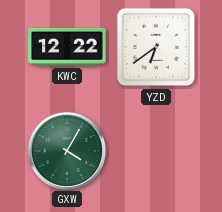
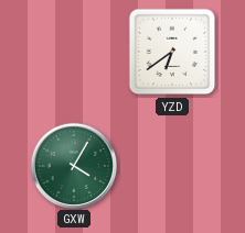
KWC: 12:22 -> none
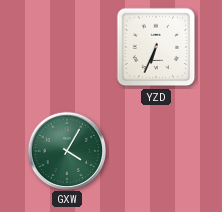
YZD: 6:39 -> 6:34
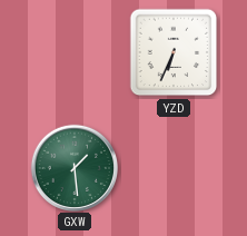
GXW: 4:05 -> 1:29
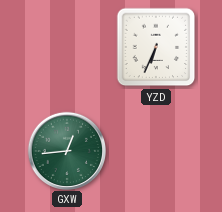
GXW: 1:29 -> 12:44
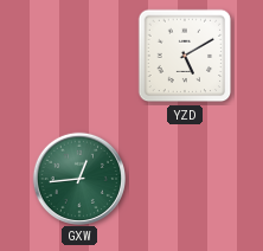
YZD: 6:34 -> 5:10
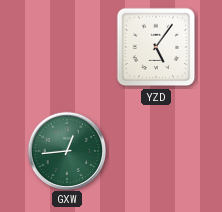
YZD: 5:10 -> 5:06
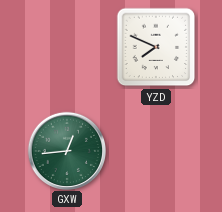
YZD: 5:06 -> 7:49
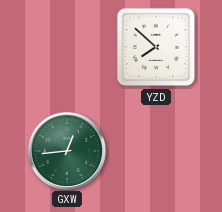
YZD: 7:49 -> 7:52
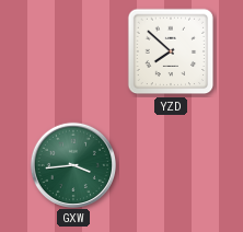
GXW: 12:44 -> 3:44
